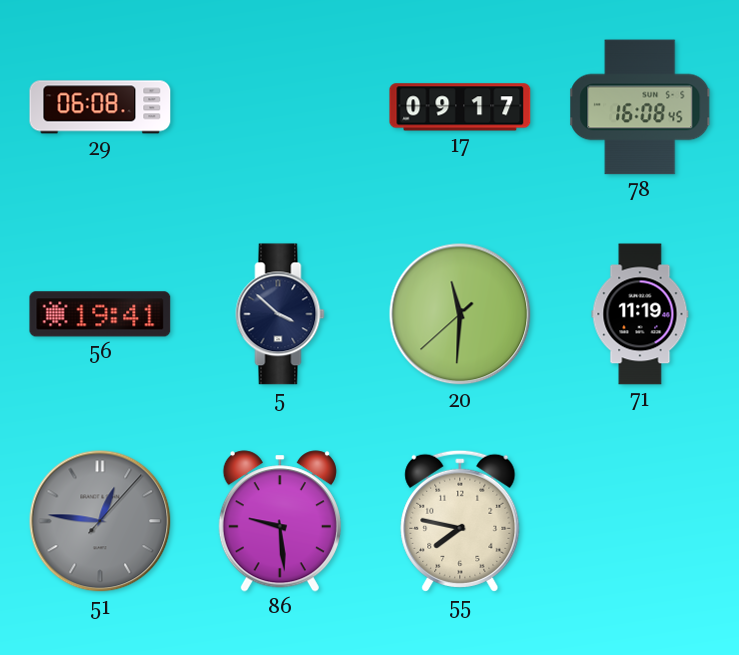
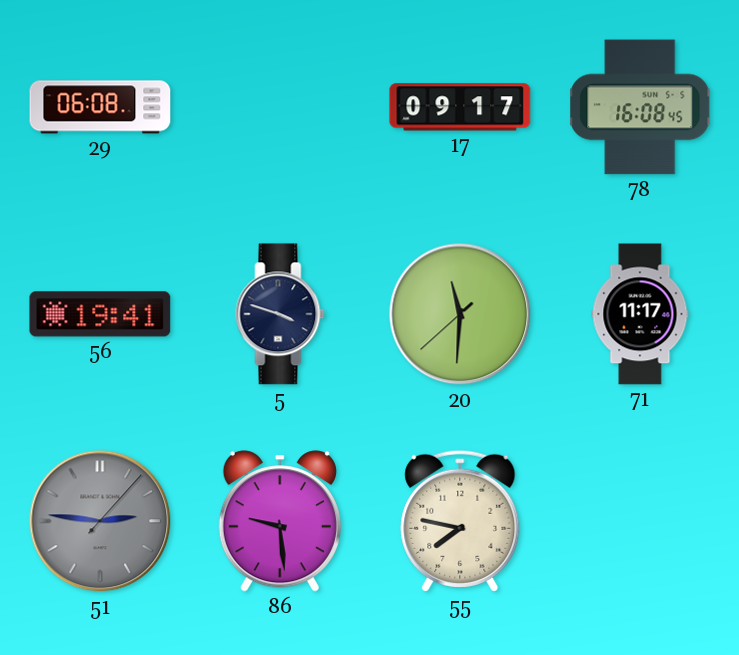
5: 3:52 -> 3:48
71: 11:19 -> 11:17
51: 12:46 -> 2:46
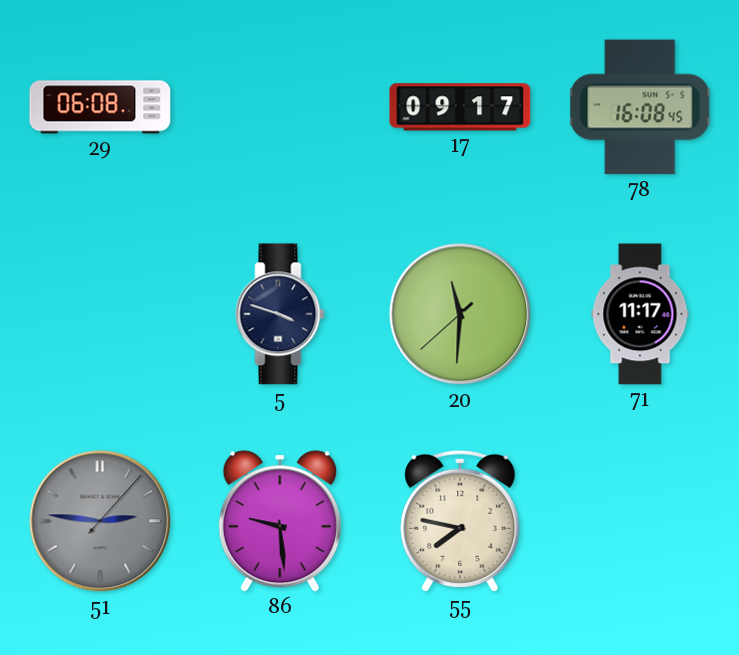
56: 19:41 -> none
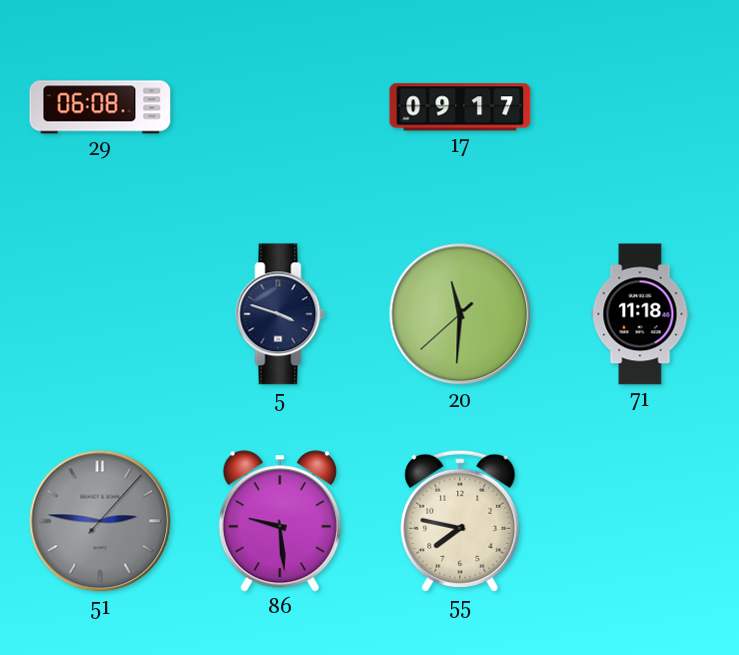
78: 16:08 -> none
71: 11:17 -> 11:18
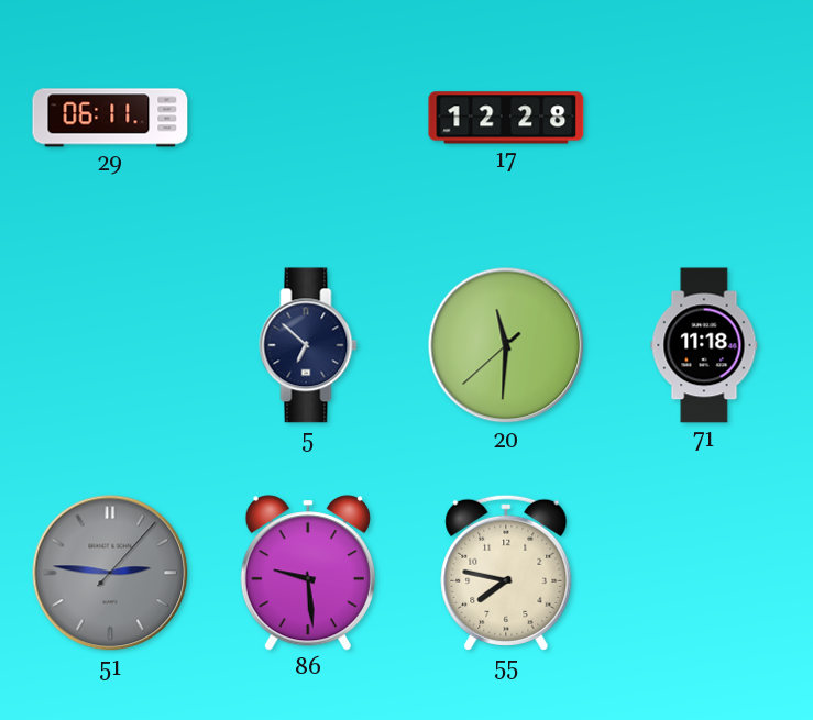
29: 06:08 -> 06:11
17: 09:17 -> 12:28
5: 3:48 -> 6:52
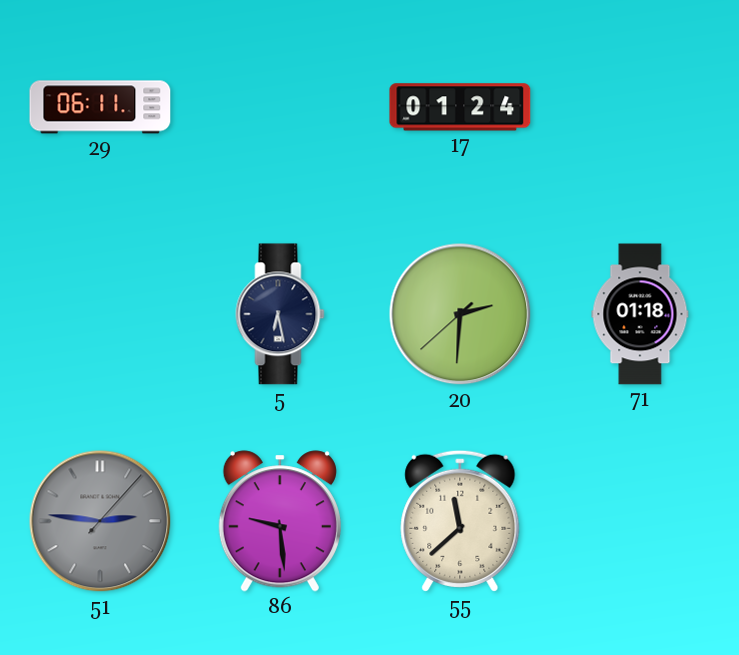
17: 12:28 -> 01:24
5: 6:52 -> 6:28
20: 11:30 -> 2:30
71: 11:18 -> 01:18
55: 7:47 -> 11:38
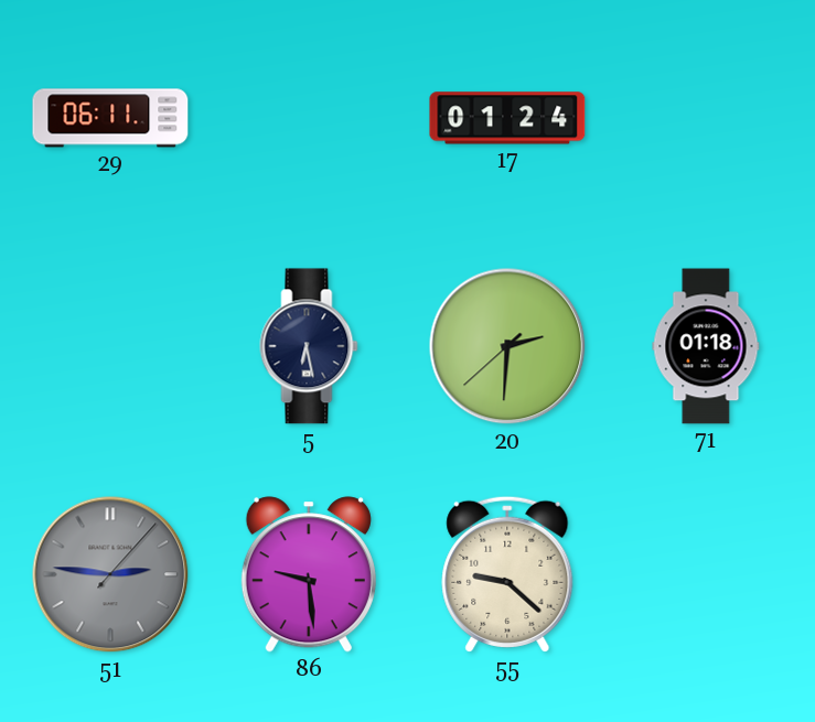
55: 11:38 -> 9:22
